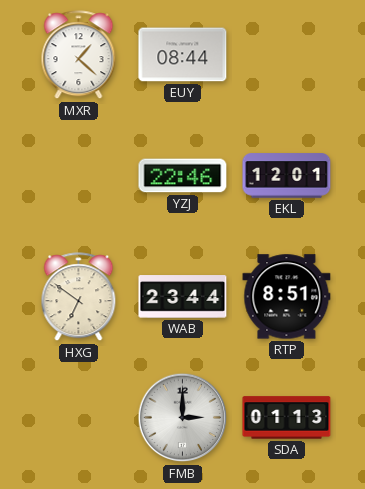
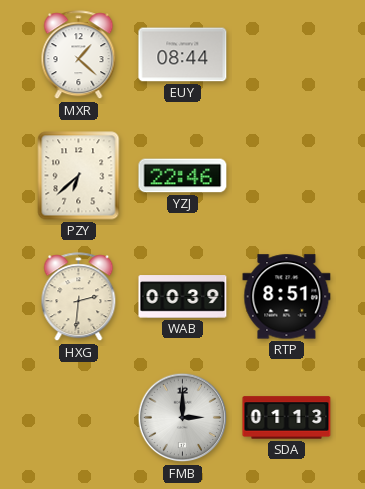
PZY: none -> 6:38
EKL: 12:01 -> none
HXG: 6:51 -> 2:31
WAB: 23:44 -> 00:39
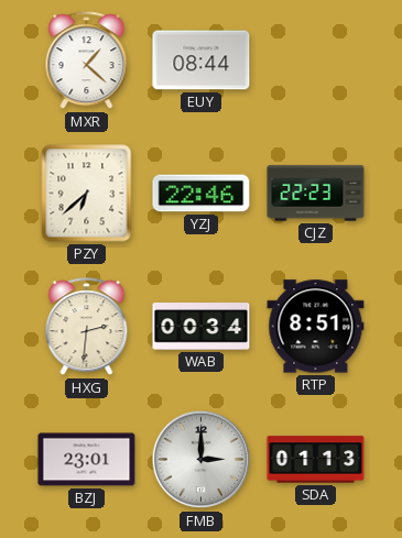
CJZ: none -> 22:23
WAB: 00:39 -> 00:34
BZJ: none -> 23:01
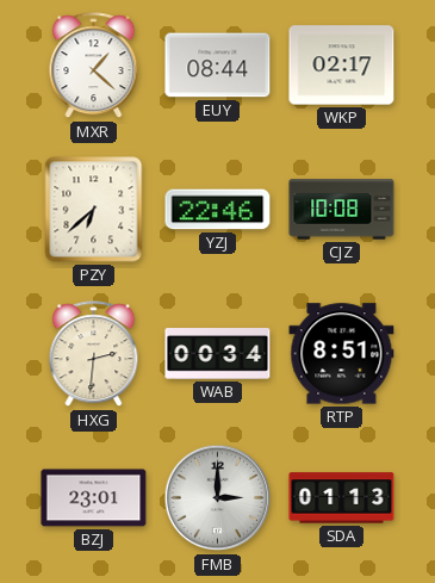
WKP: none -> 02:17
CJZ: 22:23 -> 10:08
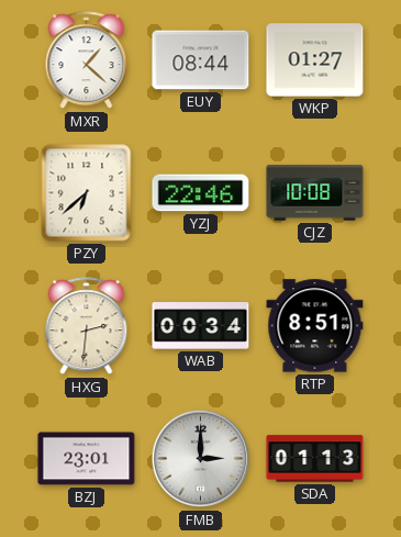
WKP: 02:17 -> 01:27
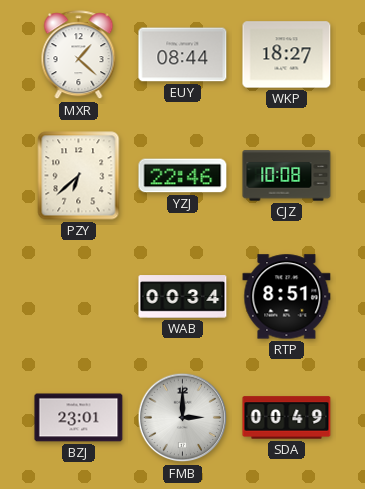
WKP: 01:27 -> 18:27
HXG: 2:31 -> none
SDA: 01:13 -> 00:49
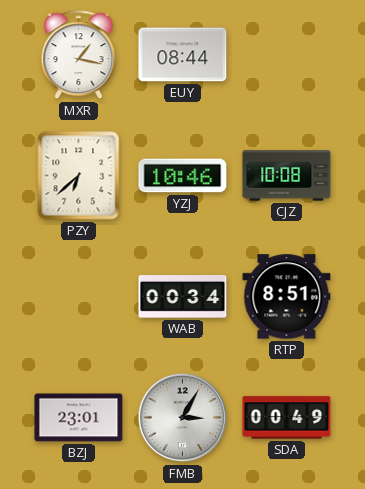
MXR: 1:22 -> 1:17
WKP: 18:27 -> none
YZJ: 22:46 -> 10:46
FMB: 3:00 -> 3:05
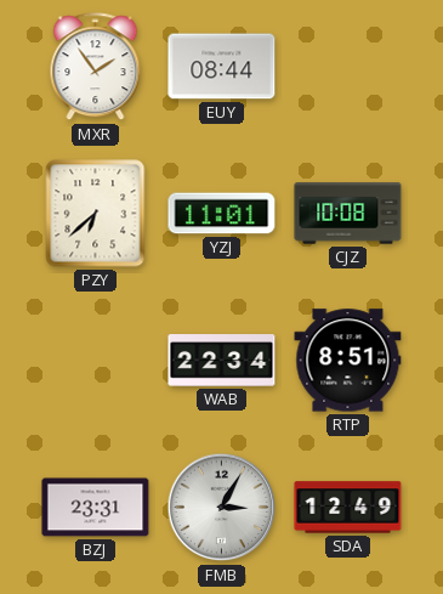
MXR: 1:17 -> 1:54
YZJ: 10:46 -> 11:01
WAB: 00:34 -> 22:34
BZJ: 23:01 -> 23:31
SDA: 00:49 -> 12:49
